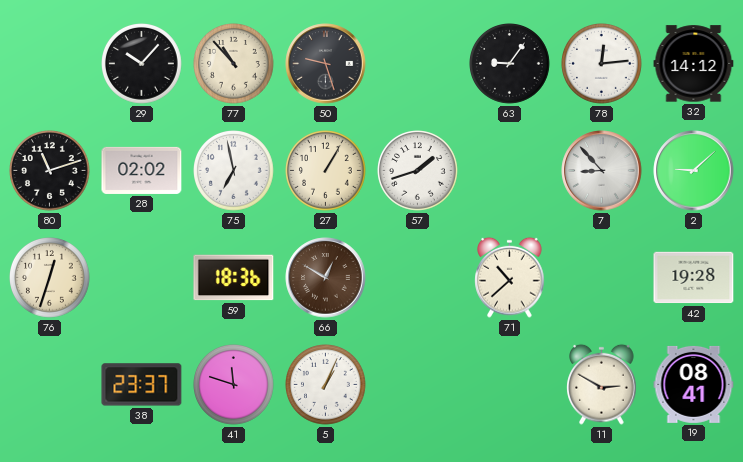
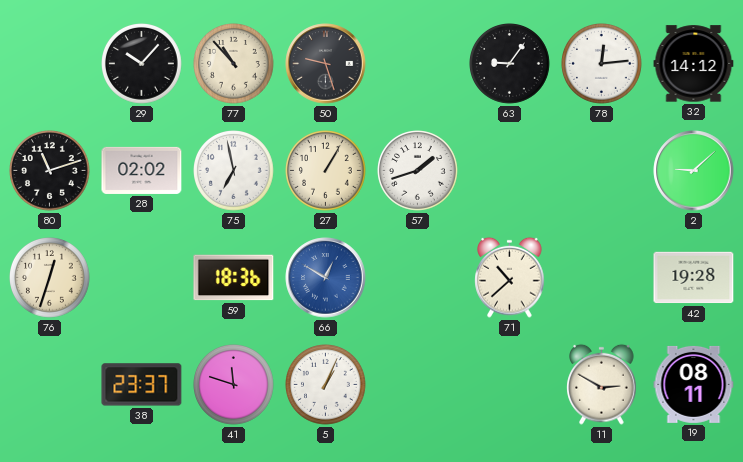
7: 8:53 -> none
66 dial: brown -> blue
19: 08:41 -> 08:11
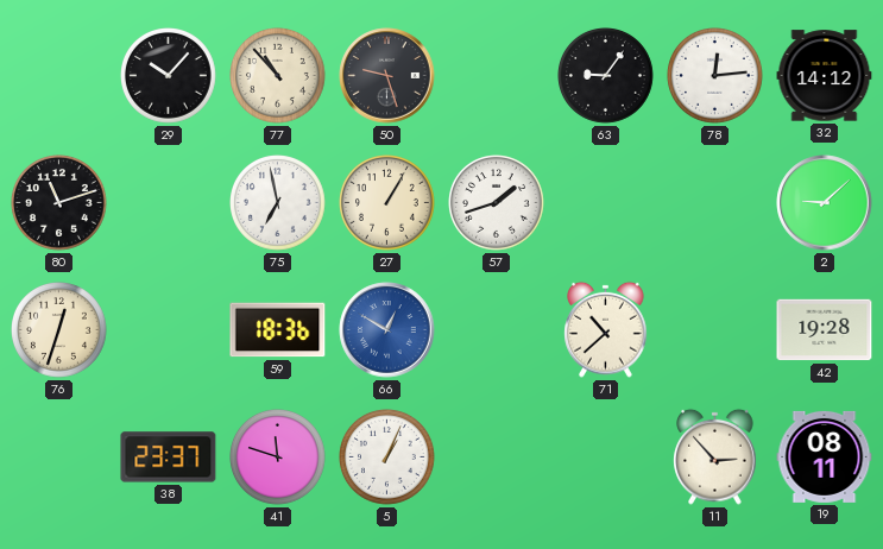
28: 02:02 -> none
11: 2:50 -> 2:53
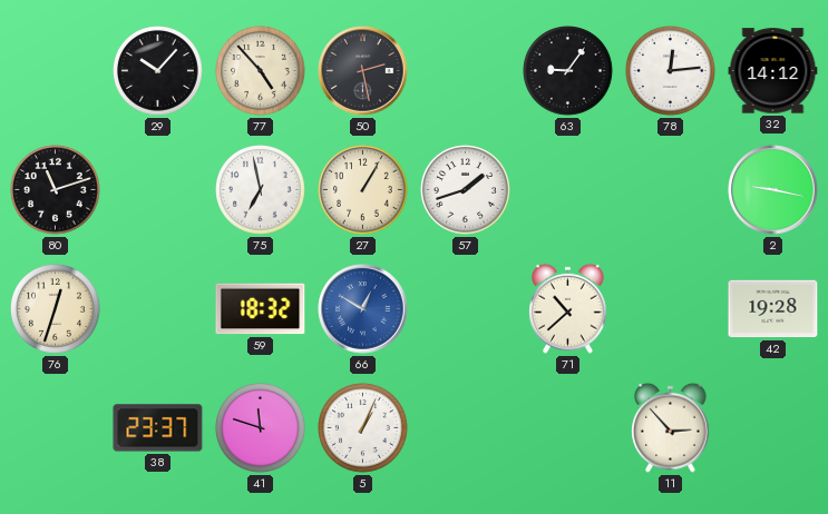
77: 10:53 -> 4:53
50: 9:27 -> 2:28
2: 9:08 -> 9:17
59: 18:36 -> 18:32
19: 08:11 -> none
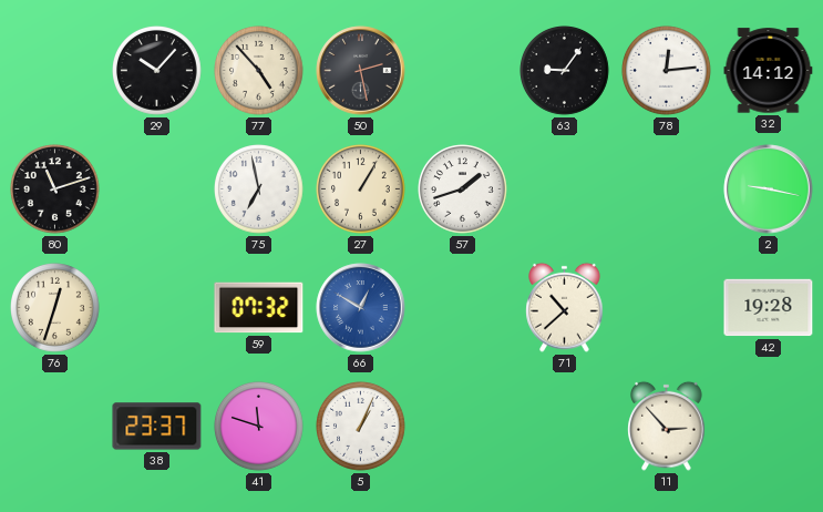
59: 18:32 -> 07:32
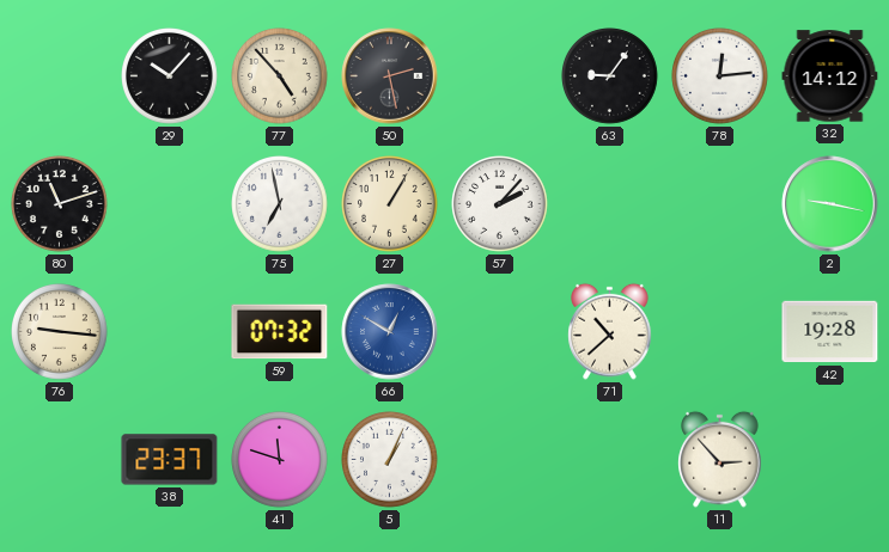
57: 1:42 -> 2:07
76: 12:33 -> 9:16
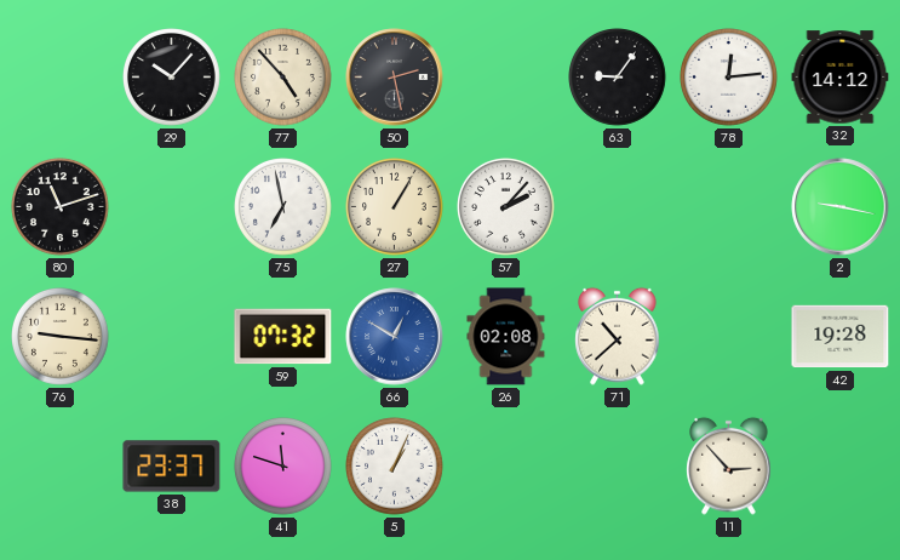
26: none -> 02:08
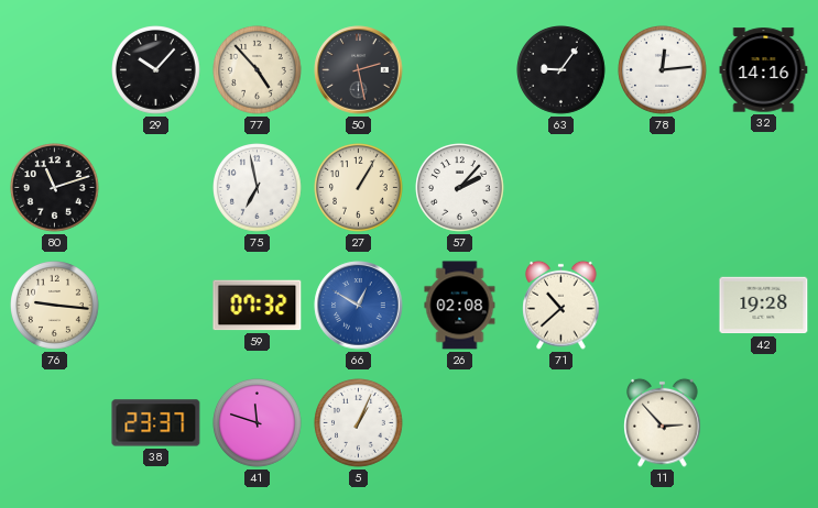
32: 14:12 -> 14:16
2: 9:17 -> none
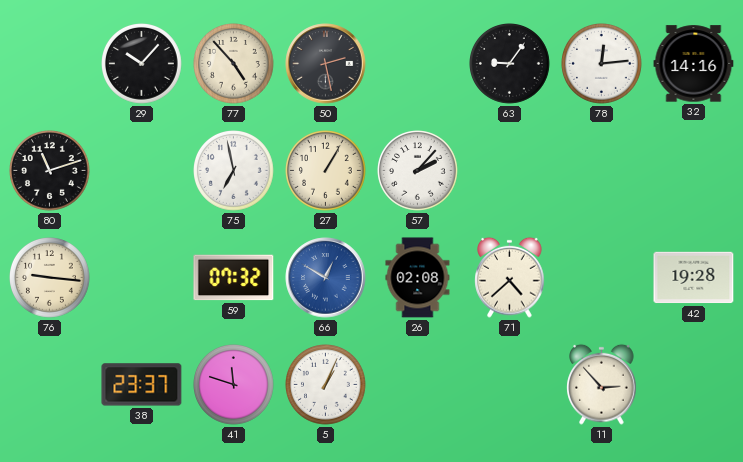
71: 10:38 -> 4:38
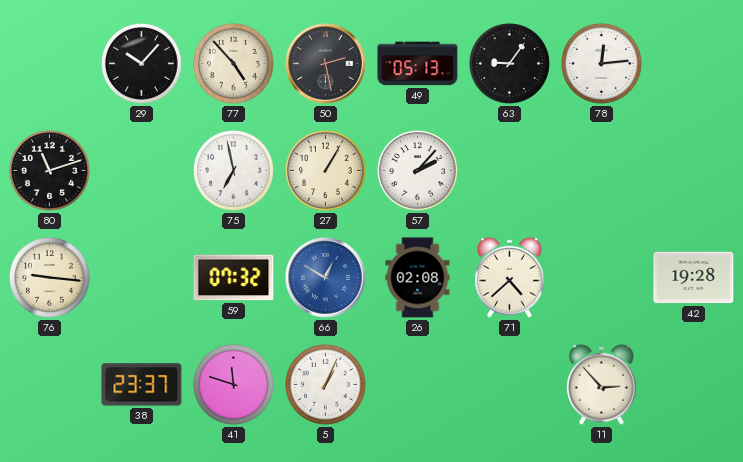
49: none -> 05:13
32: 14:16 -> none
